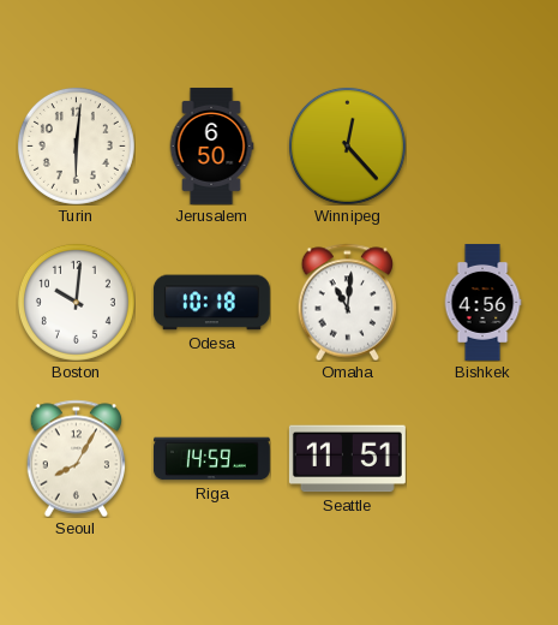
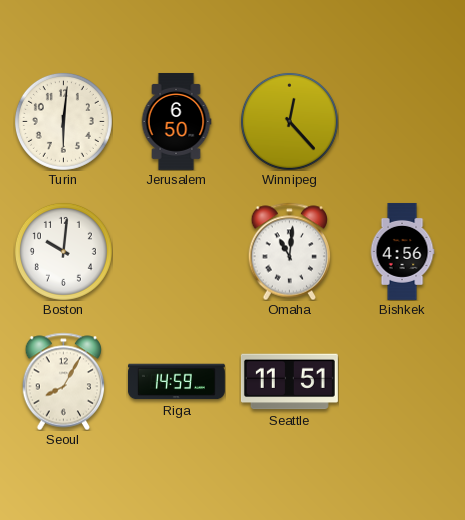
Odesa: 10:18 -> none
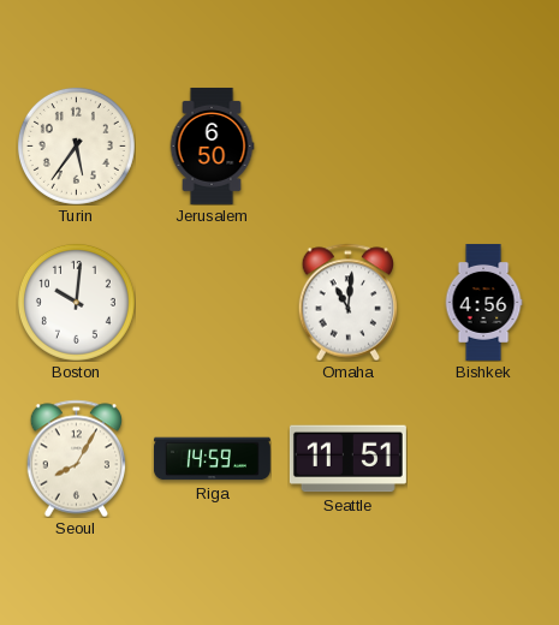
Turin: 6:01 -> 5:36
Winnipeg: 12:23 -> none
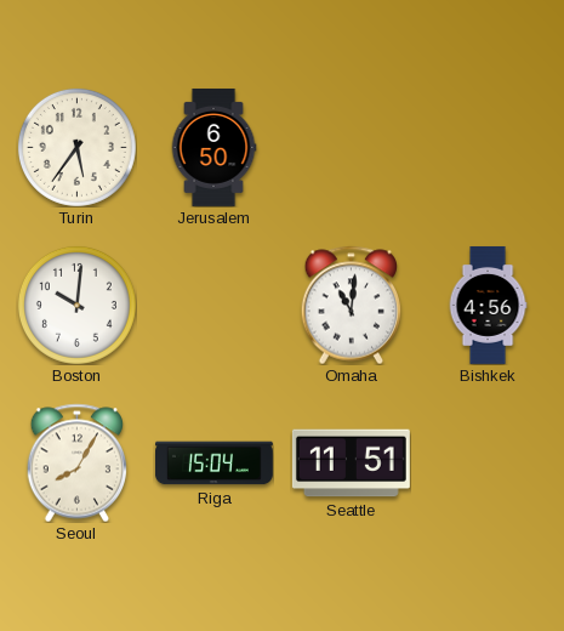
Riga: 14:59 -> 15:04
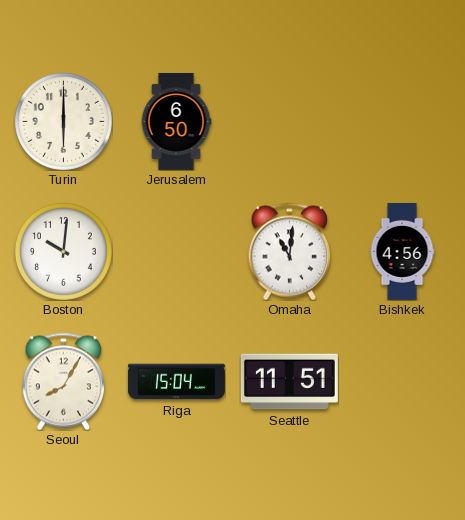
Turin: 5:36 -> 6:00
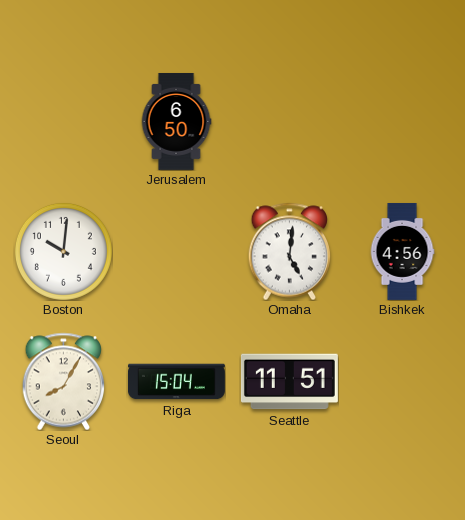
Turin: 6:00 -> none
Omaha: 11:01 -> 5:01
